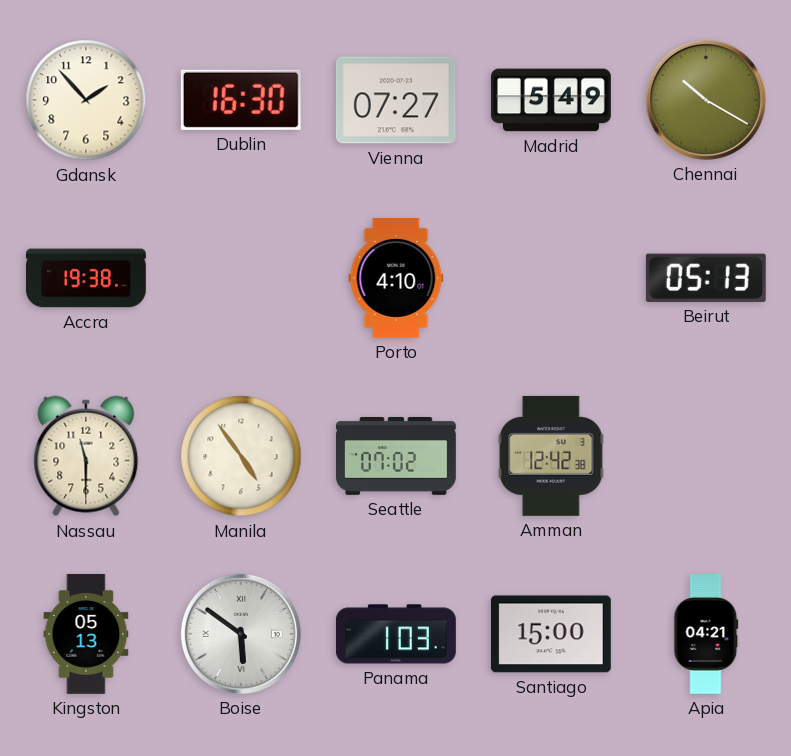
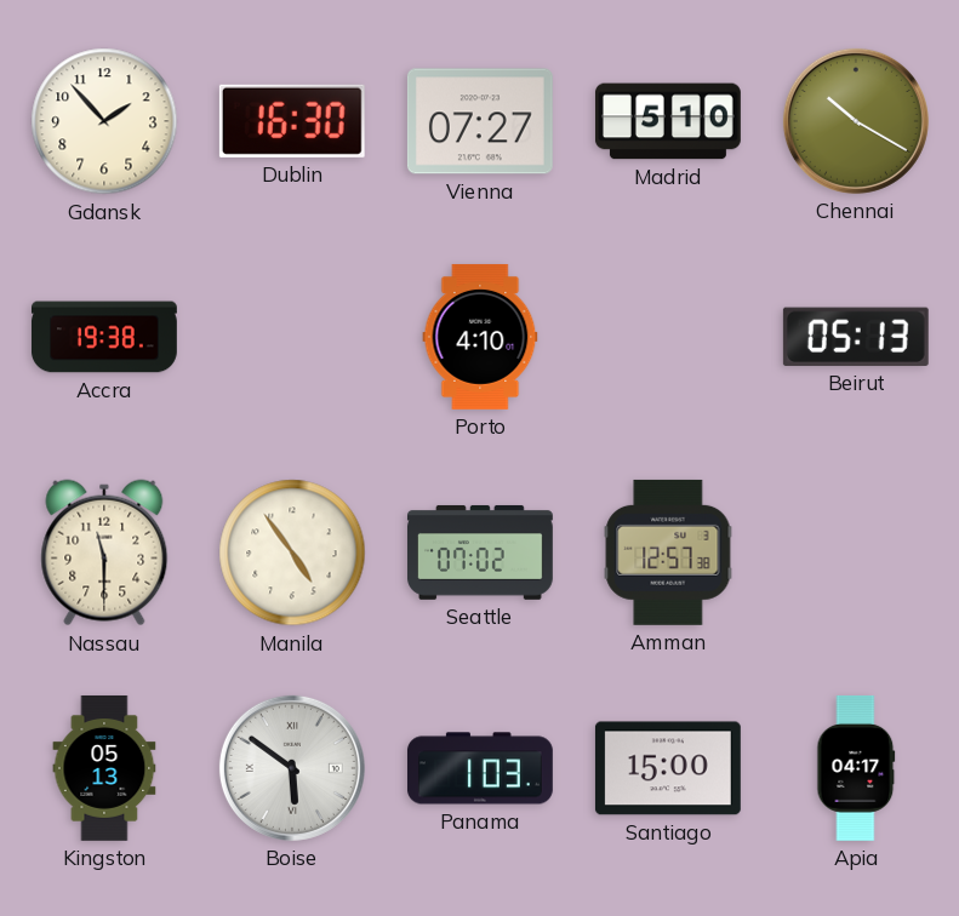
Madrid: 5:49 -> 5:10
Amman: 12:42 -> 12:57
Apia: 04:21 -> 04:17
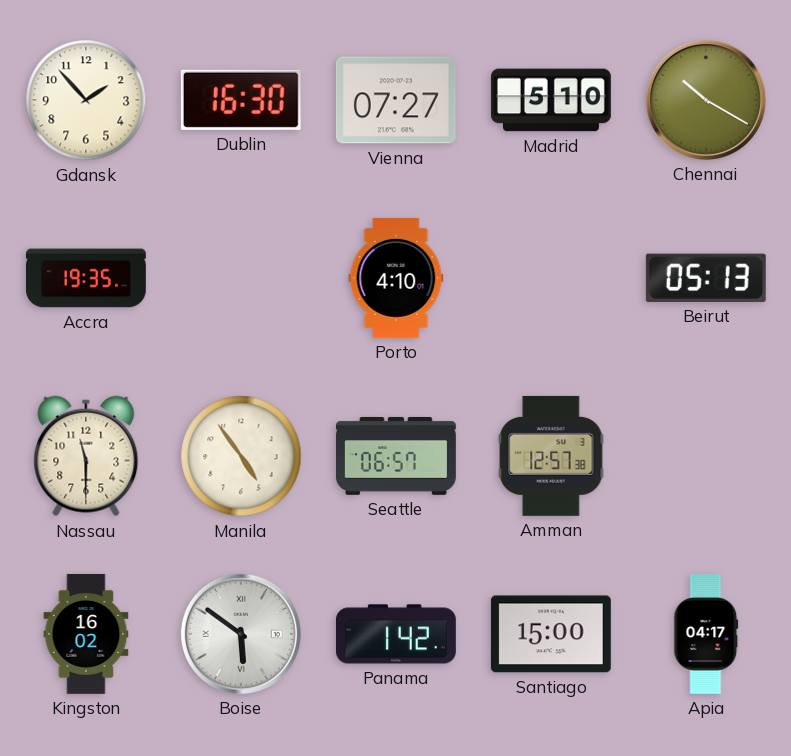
Accra: 19:38 -> 19:35
Seattle: 07:02 -> 06:57
Kingston: 05:13 -> 16:02
Panama: 1:03 -> 1:42
